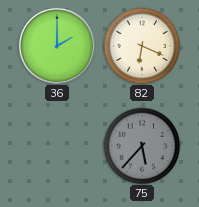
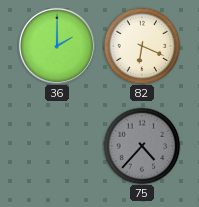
75: 5:37 -> 4:37
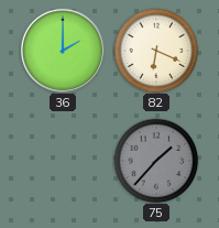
75: 4:37 -> 1:37
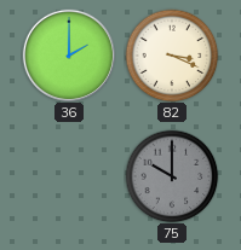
82: 6:19 -> 3:19
75: 1:37 -> 10:00
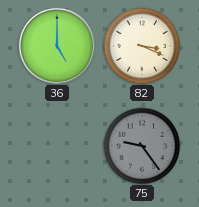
36: 2:00 -> 5:00
75: 10:00 -> 9:24
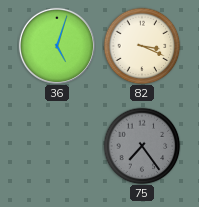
36: 5:00 -> 5:03
75: 9:24 -> 7:24
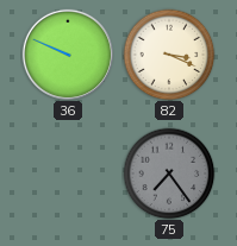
36: 5:03 -> 9:49
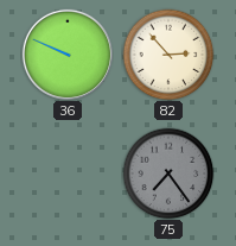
82: 3:19 -> 2:53
